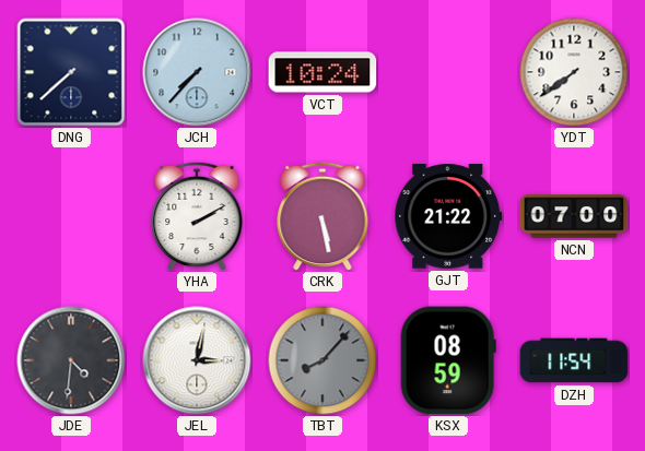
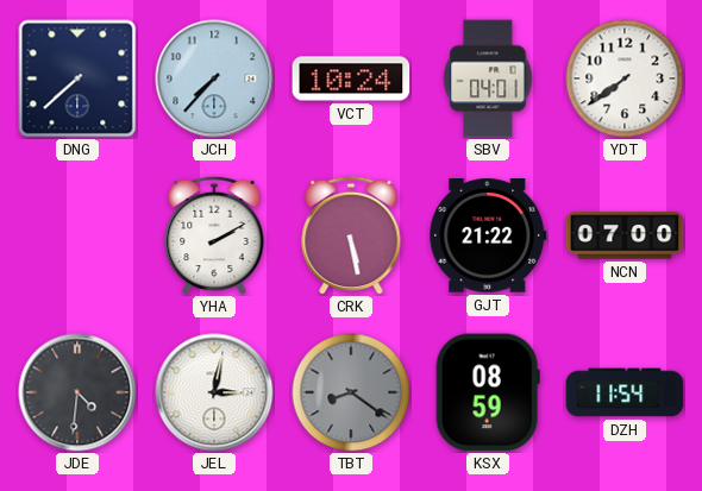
SBV: none -> 04:01
TBT: 8:07 -> 8:21
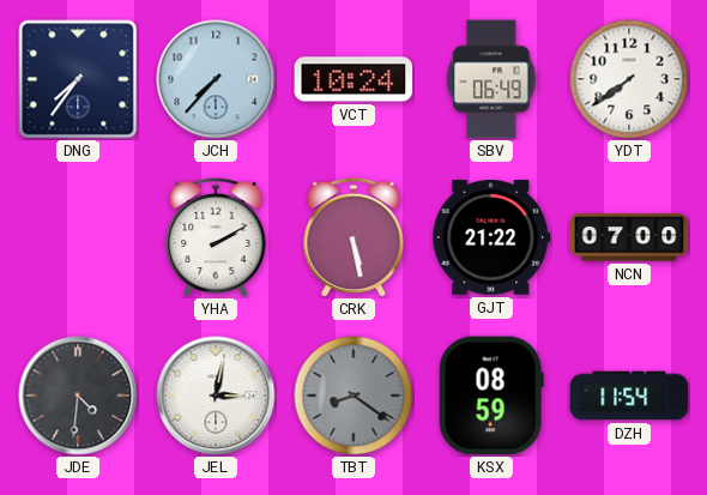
DNG: 7:38 -> 7:36
SBV: 04:01 -> 06:49
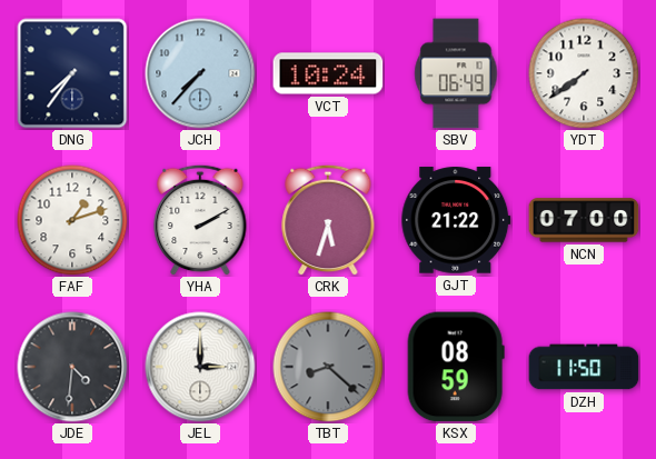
FAF: none -> 1:12
CRK: 5:28 -> 5:33
JEL: 3:02 -> 3:00
TBT: 8:21 -> 8:22
DZH: 11:54 -> 11:50
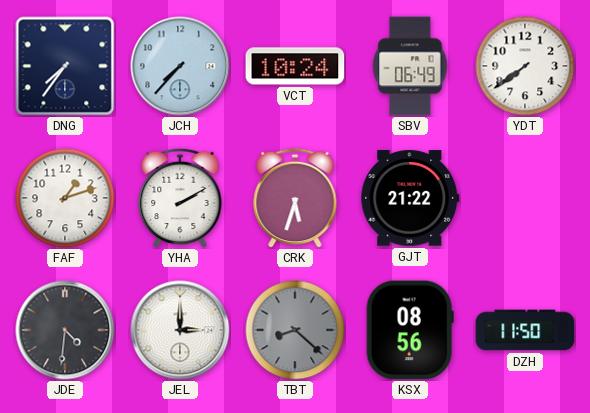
NCN: 07:00 -> none
KSX: 08:59 -> 08:56
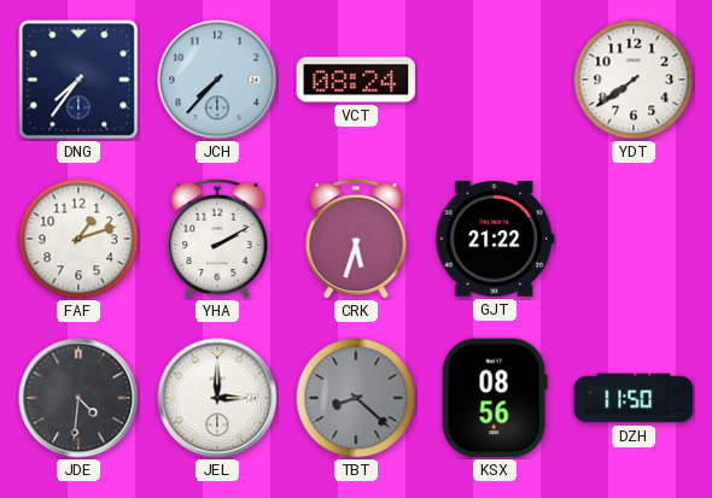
VCT: 10:24 -> 08:24
SBV: 06:49 -> none
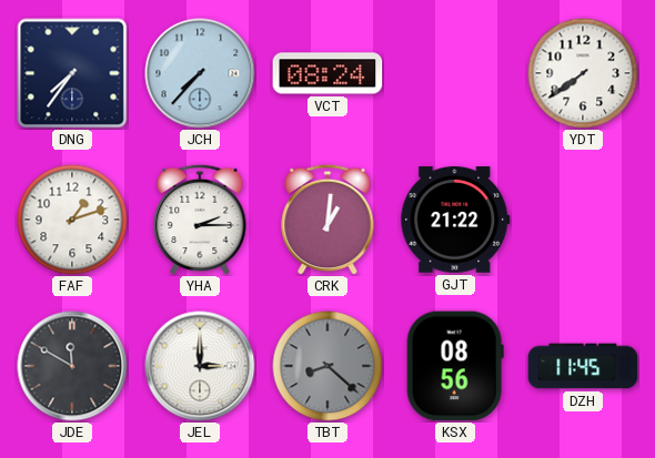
YHA: 2:10 -> 2:15
CRK: 5:33 -> 1:01
JDE: 4:31 -> 11:50
DZH: 11:50 -> 11:45
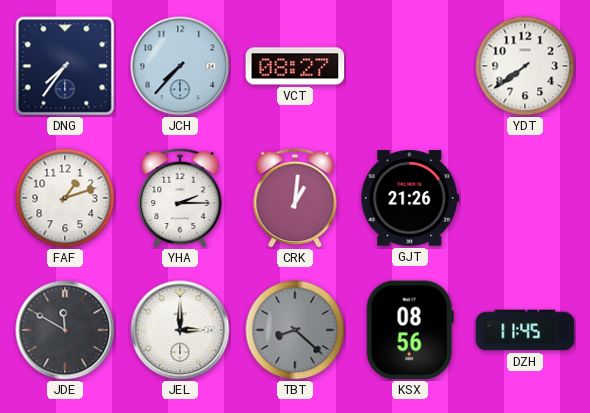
VCT: 08:24 -> 08:27
GJT: 21:22 -> 21:26
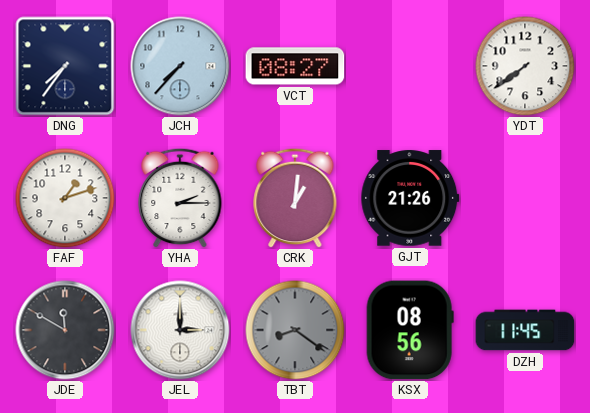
TBT: 8:22 -> 8:21
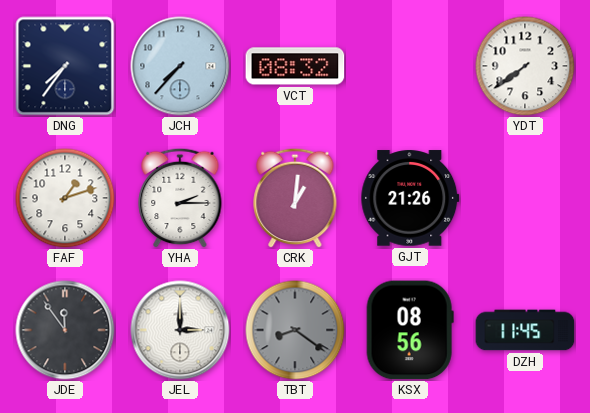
VCT: 08:27 -> 08:32
JDE: 11:50 -> 11:54
